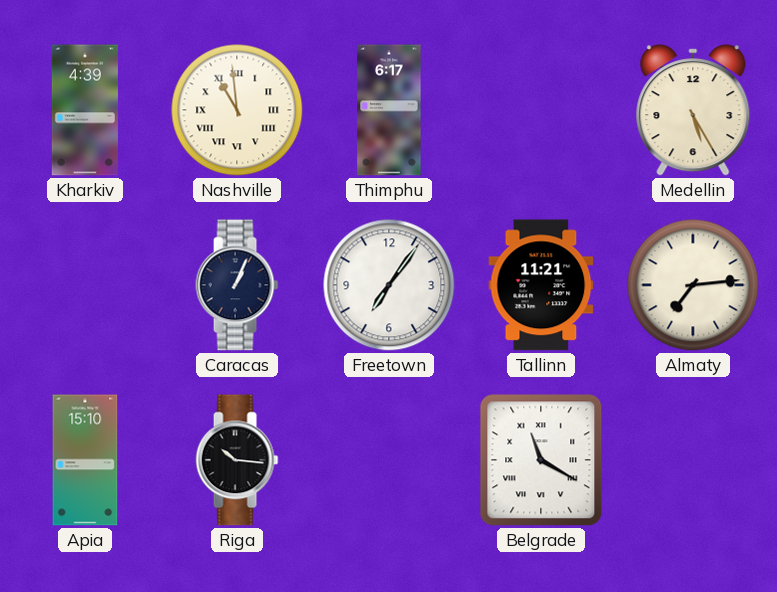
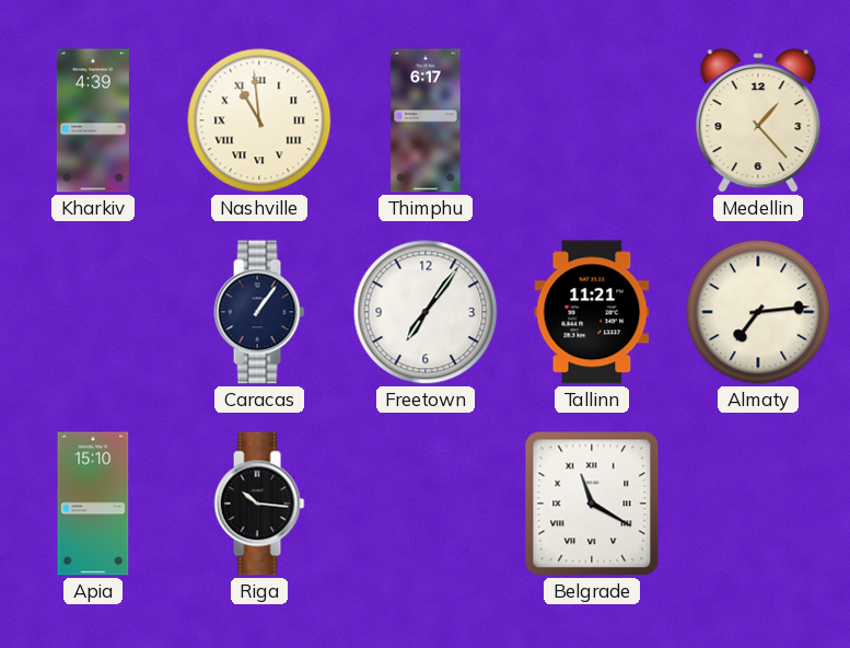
Medellin: 5:25 -> 1:23
Caracas: 1:04 -> 1:06
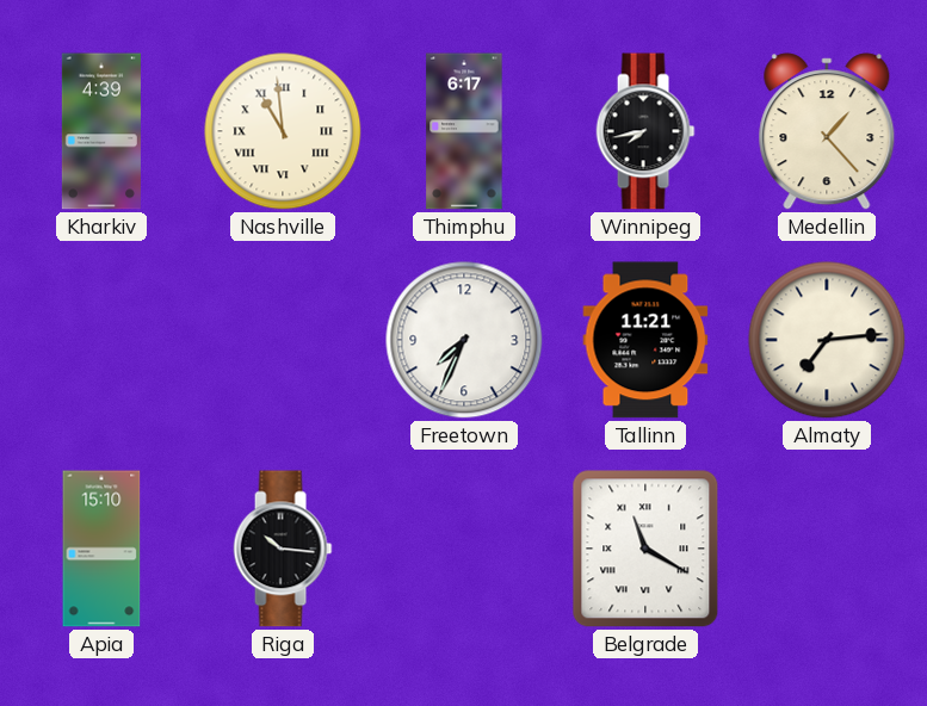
Winnipeg: none -> 7:43
Caracas: 1:06 -> none
Freetown: 7:06 -> 7:34
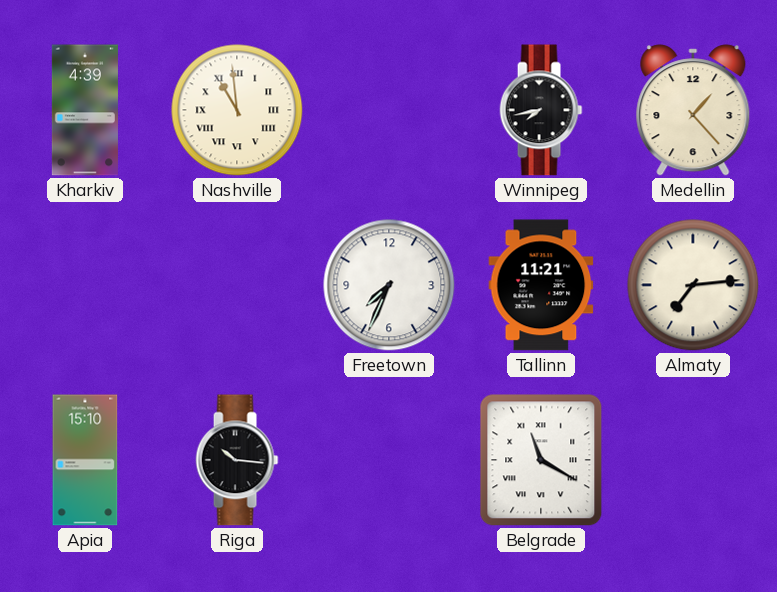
Thimphu: 6:17 -> none
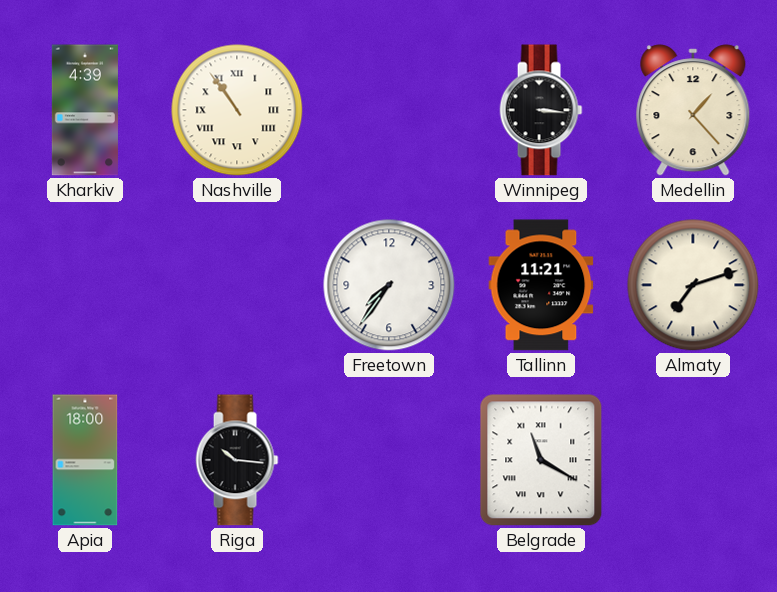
Nashville: 10:59 -> 10:54
Winnipeg: 7:43 -> 3:16
Freetown: 7:34 -> 7:36
Almaty: 7:14 -> 7:12
Apia: 15:10 -> 18:00
